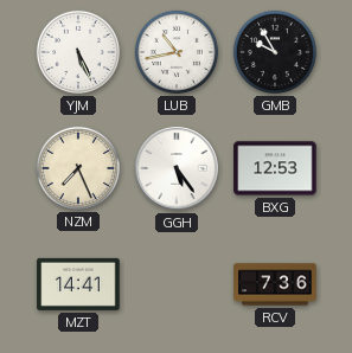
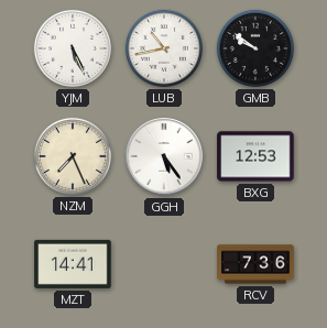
GMB: 9:55 -> 9:51
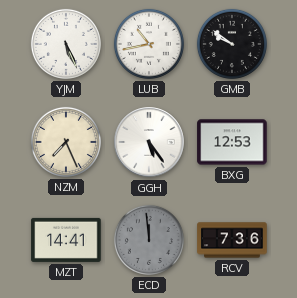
ECD: none -> 11:59
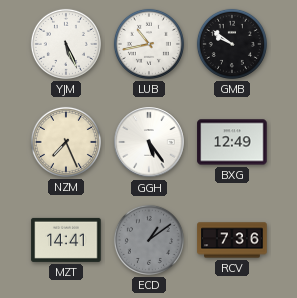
BXG: 12:53 -> 12:49
ECD: 11:59 -> 1:09
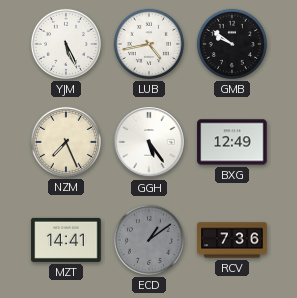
LUB: 10:43 -> 4:43
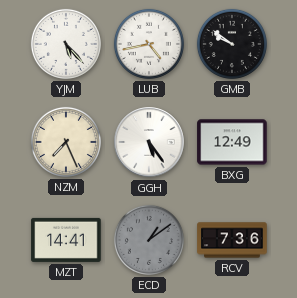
YJM: 5:26 -> 5:23
